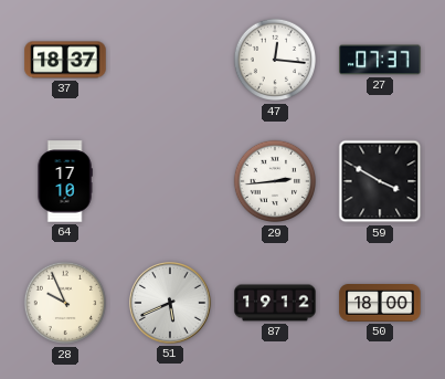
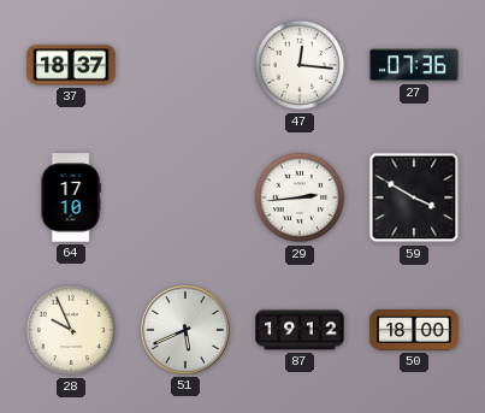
27: 07:37 -> 07:36
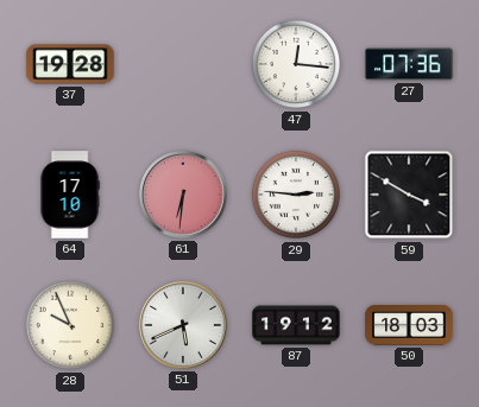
37: 18:37 -> 19:28
61: none -> 6:31
29: 2:44 -> 2:46
50: 18:00 -> 18:03
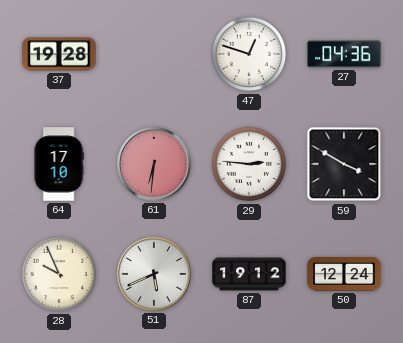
47: 12:16 -> 12:48
27: 07:36 -> 04:36
50: 18:03 -> 12:24
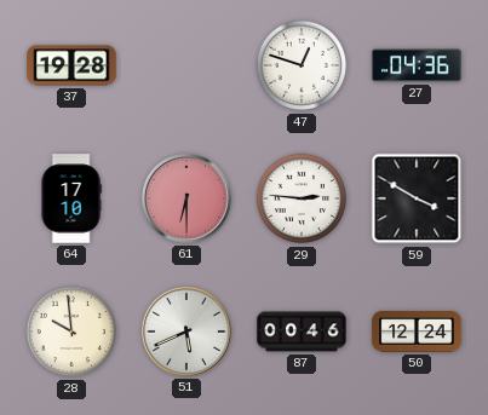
61: 6:31 -> 6:30
28: 9:56 -> 9:59
87: 19:12 -> 00:46
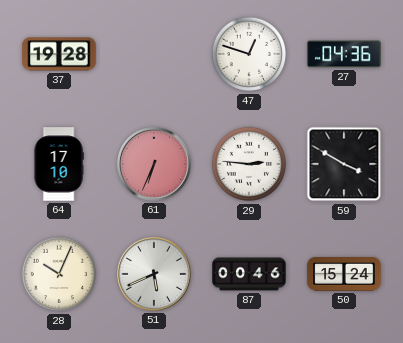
61: 6:30 -> 6:34
28: 9:59 -> 10:04
50: 12:24 -> 15:24
